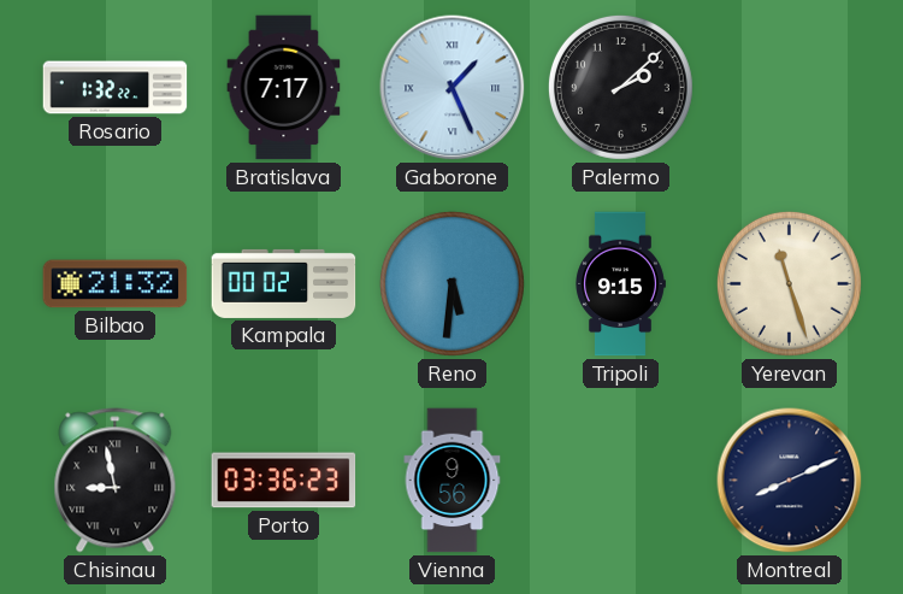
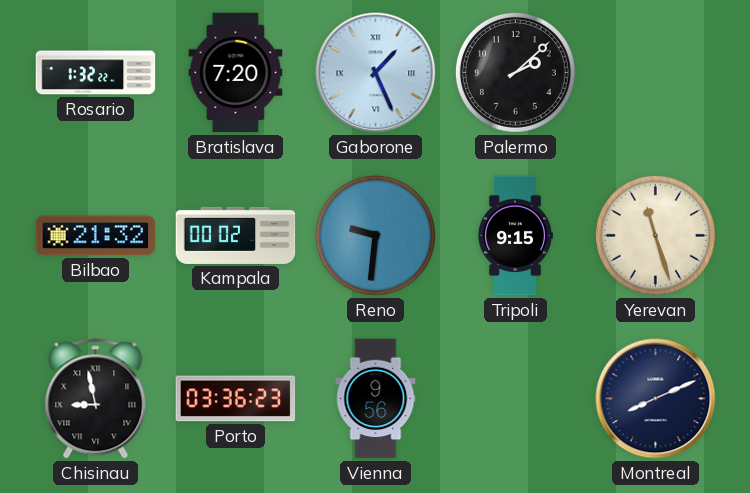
Bratislava: 7:17 -> 7:20
Reno: 5:31 -> 9:31
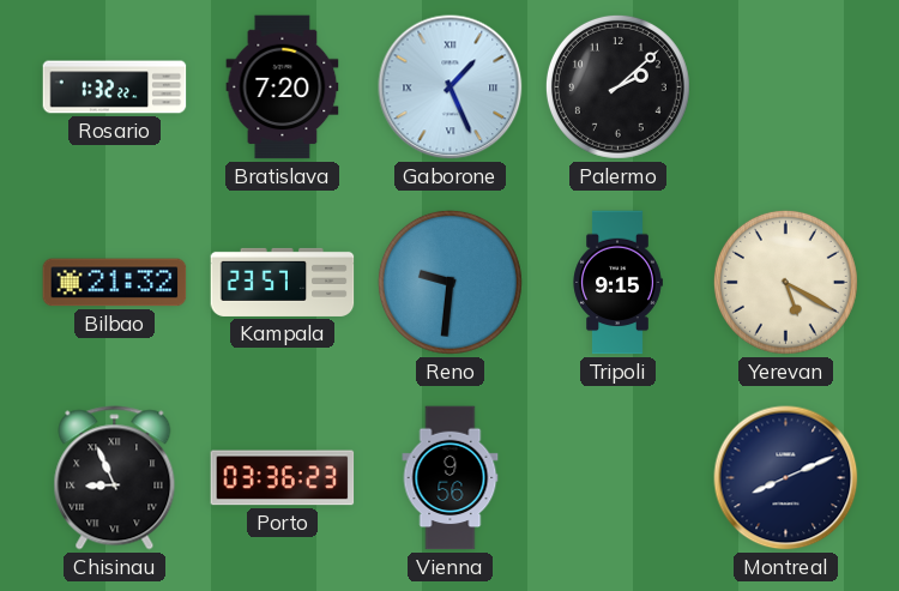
Kampala: 00:02 -> 23:57
Yerevan: 11:27 -> 5:20
Chisinau: 8:58 -> 8:56
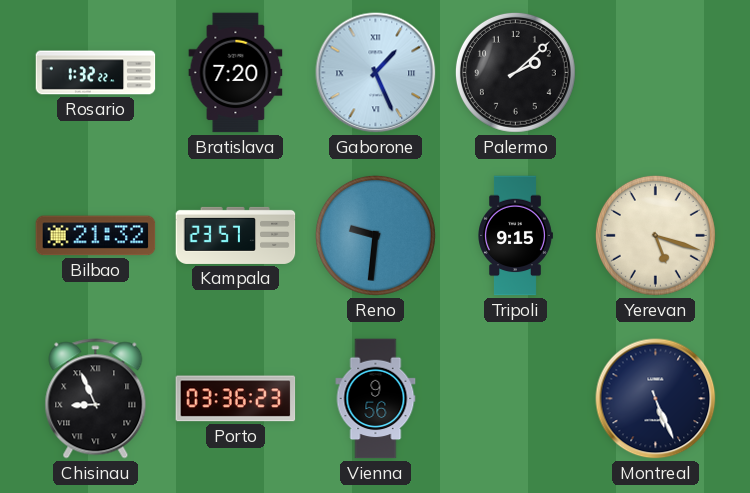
Yerevan: 5:20 -> 5:18
Montreal: 8:11 -> 5:26
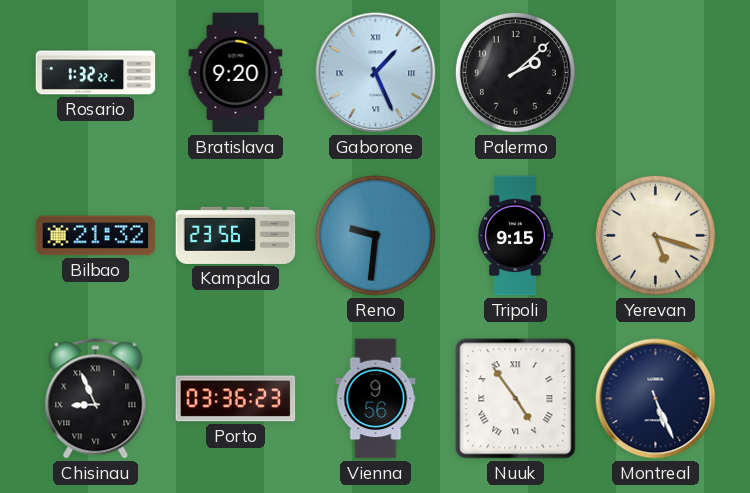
Bratislava: 7:20 -> 9:20
Kampala: 23:57 -> 23:56
Nuuk: none -> 4:54
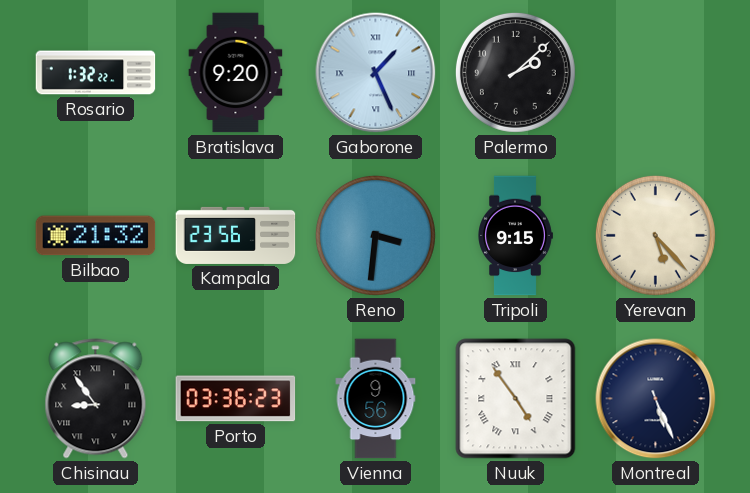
Reno: 9:31 -> 3:31
Yerevan: 5:18 -> 5:23
Chisinau: 8:56 -> 8:54
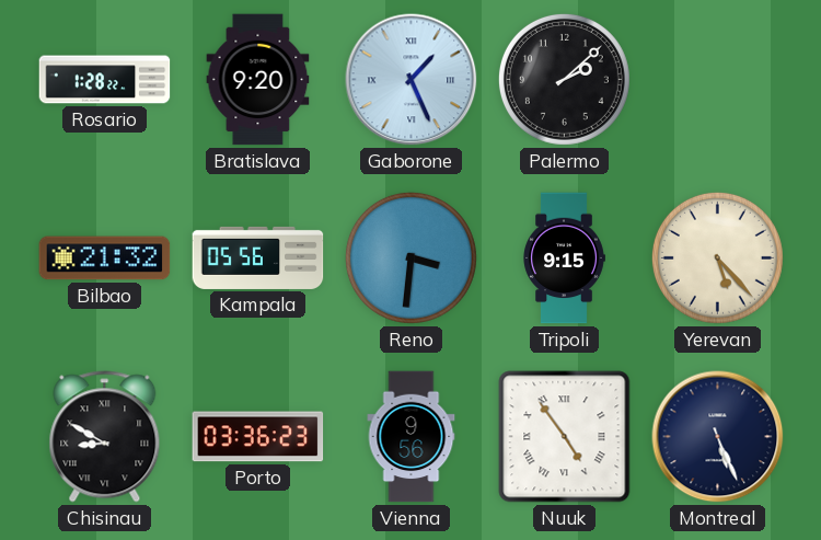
Rosario: 1:32 -> 1:28
Kampala: 23:56 -> 05:56
Chisinau: 8:54 -> 8:50
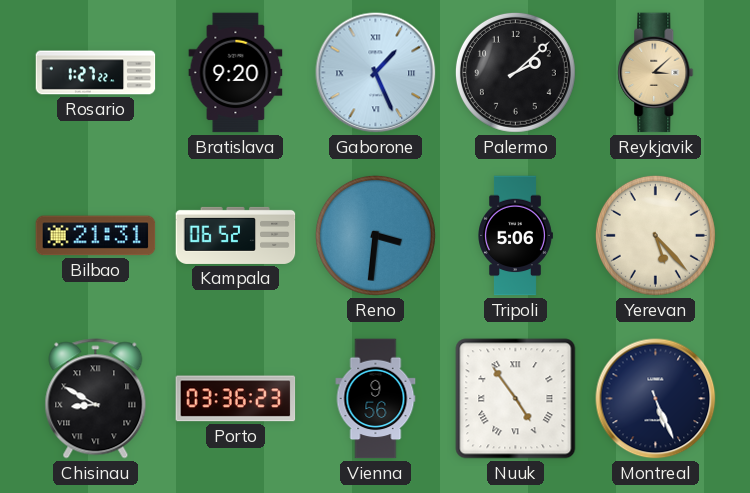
Rosario: 1:28 -> 1:27
Reykjavik: none -> 3:08
Bilbao: 21:32 -> 21:31
Kampala: 05:56 -> 06:52
Tripoli: 9:15 -> 5:06
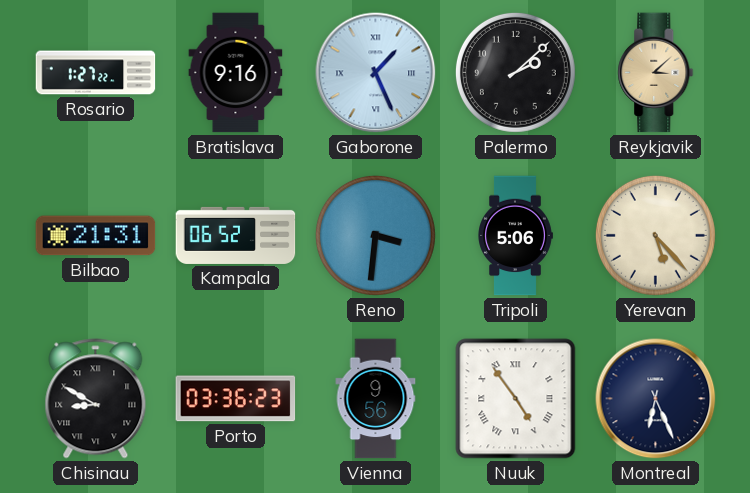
Bratislava: 9:20 -> 9:16
Montreal: 5:26 -> 6:26
